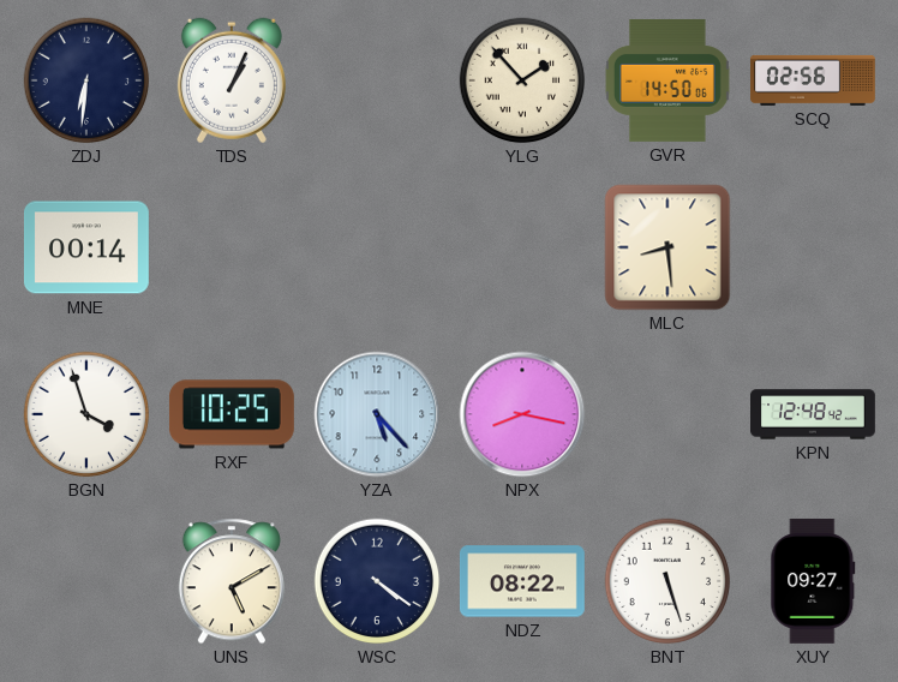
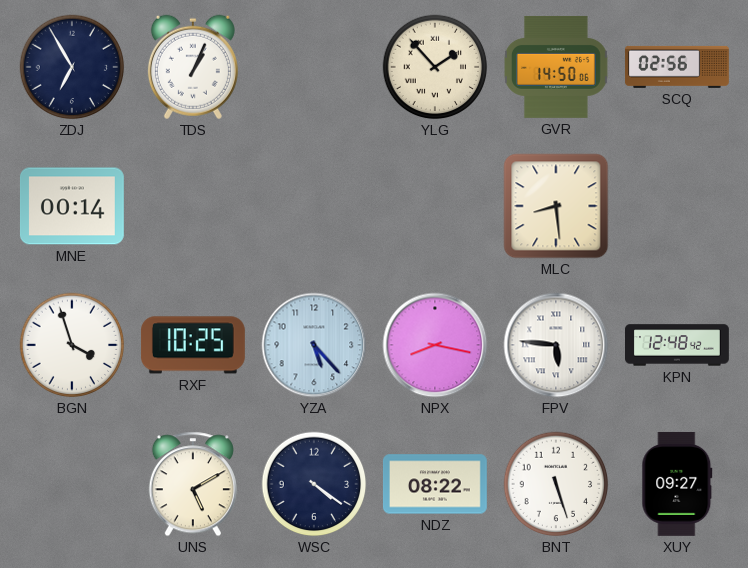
ZDJ: 6:31 -> 6:55
FPV: none -> 5:46
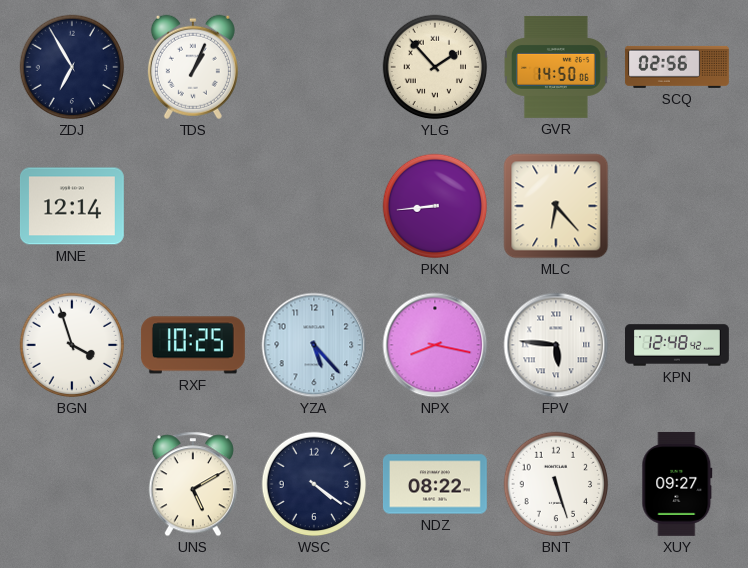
MNE: 00:14 -> 12:14
PKN: none -> 8:44
MLC: 8:29 -> 6:23
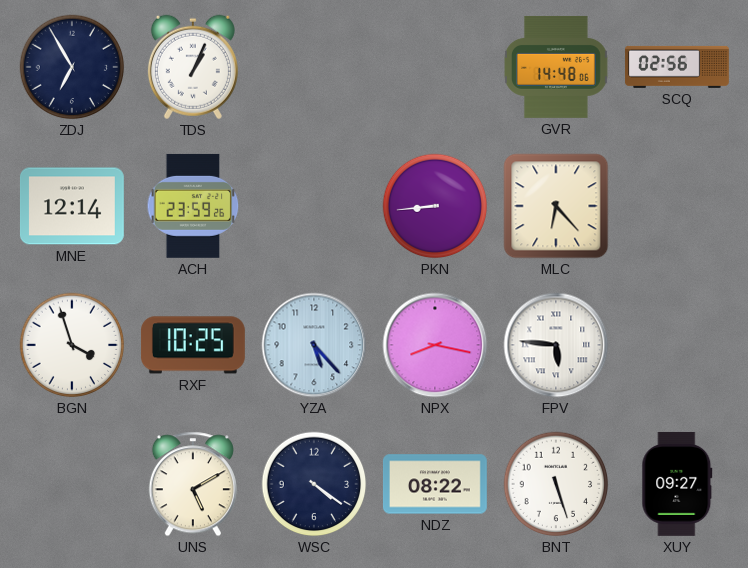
YLG: 1:53 -> none
GVR: 14:50 -> 14:48
ACH: none -> 23:59
KPN: 12:48 -> none
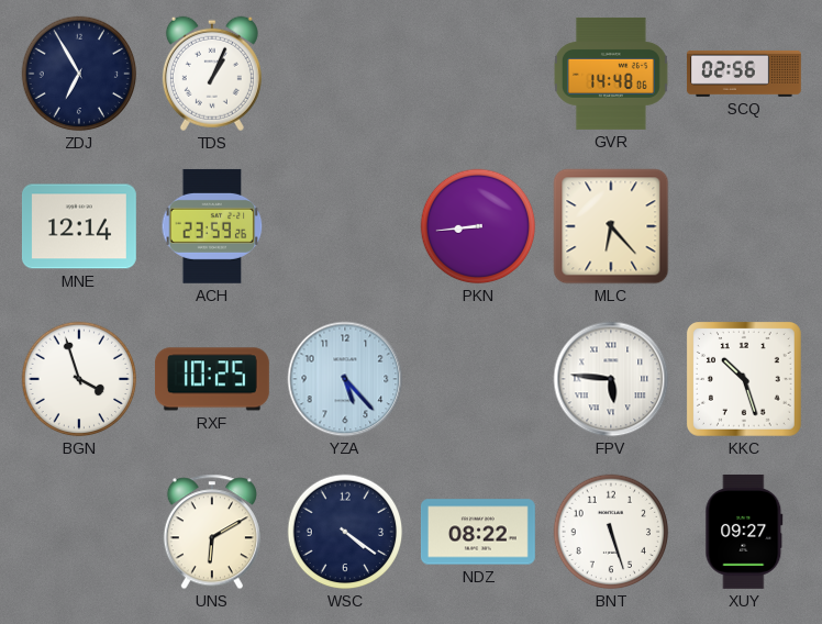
NPX: 8:17 -> none
KKC: none -> 10:27
UNS: 5:10 -> 6:10
